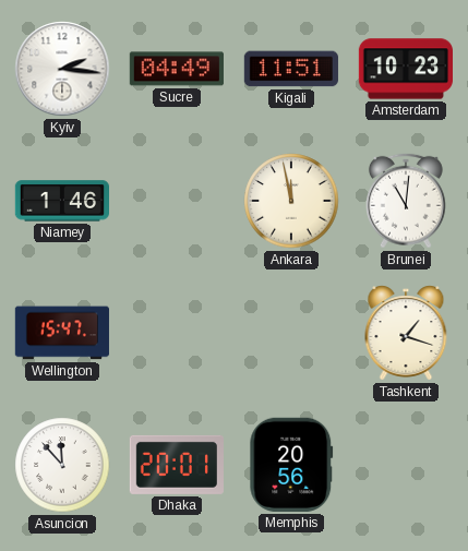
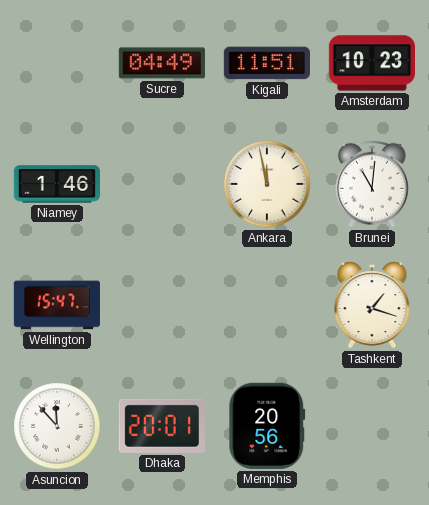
Kyiv: 2:16 -> none
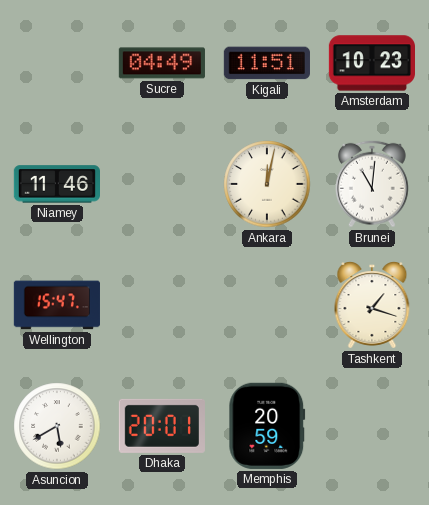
Niamey: 1:46 -> 11:46
Ankara: 11:58 -> 12:02
Asuncion: 11:53 -> 5:40
Memphis: 20:56 -> 20:59
